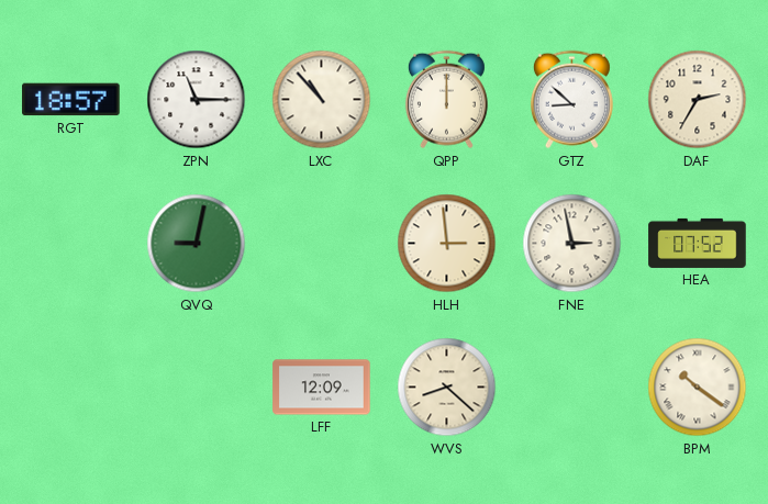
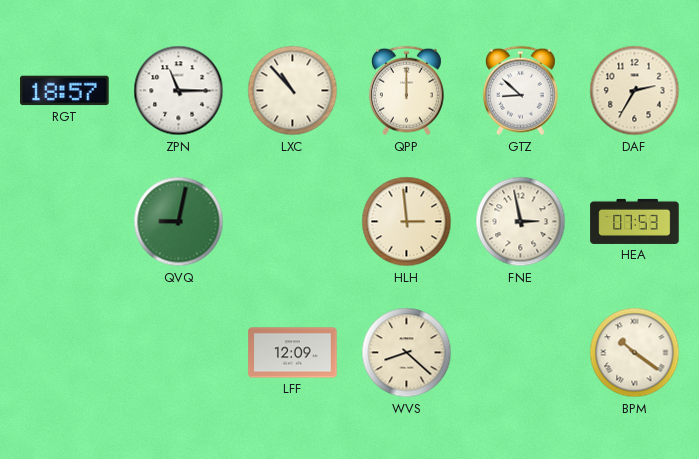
HEA: 07:52 -> 07:53
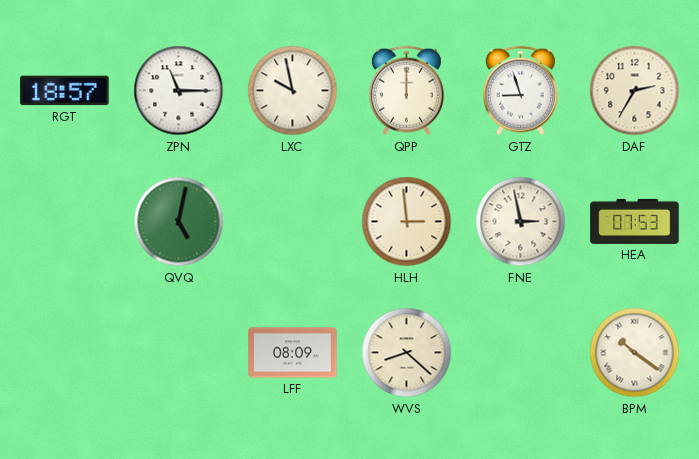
LXC: 10:53 -> 9:58
GTZ: 8:52 -> 8:57
QVQ: 9:02 -> 5:02
LFF: 12:09 -> 08:09
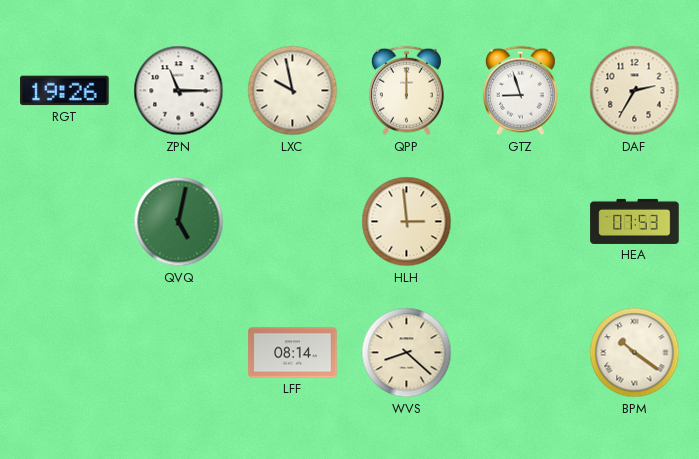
RGT: 18:57 -> 19:26
FNE: 2:58 -> none
LFF: 08:09 -> 08:14
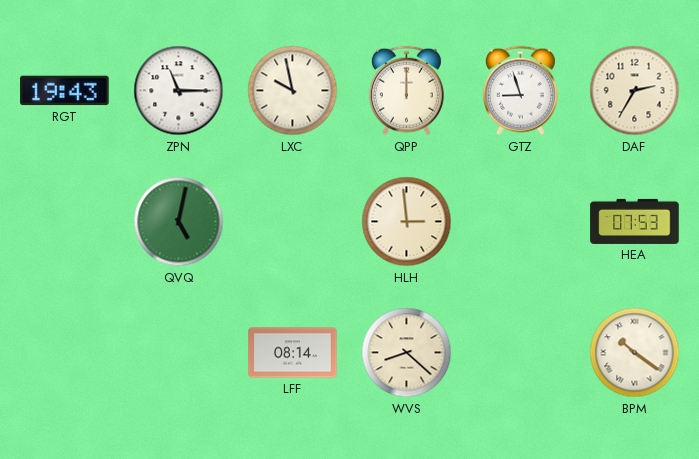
RGT: 19:26 -> 19:43
